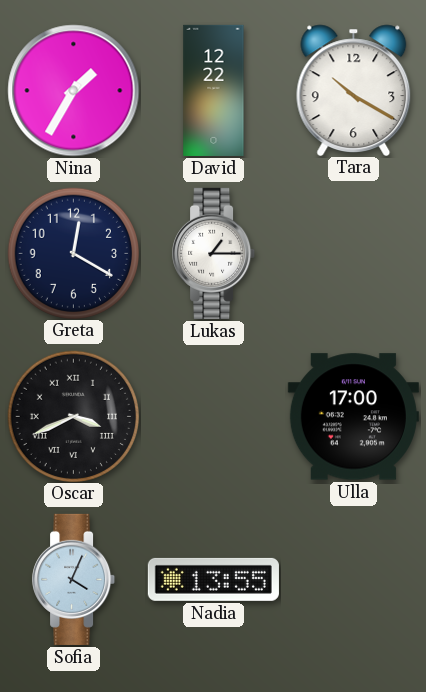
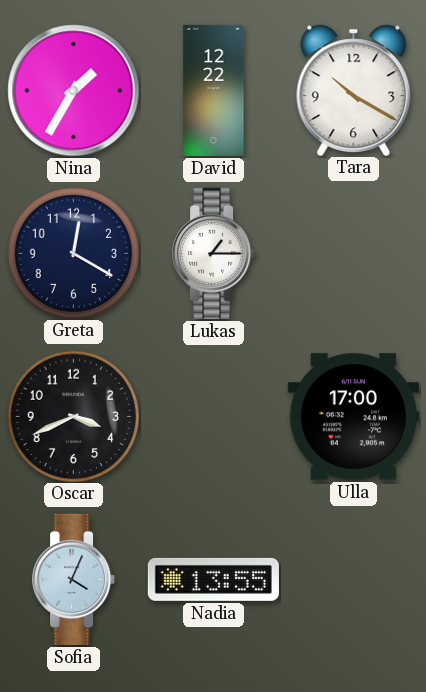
Oscar numerals: Roman -> Arabic
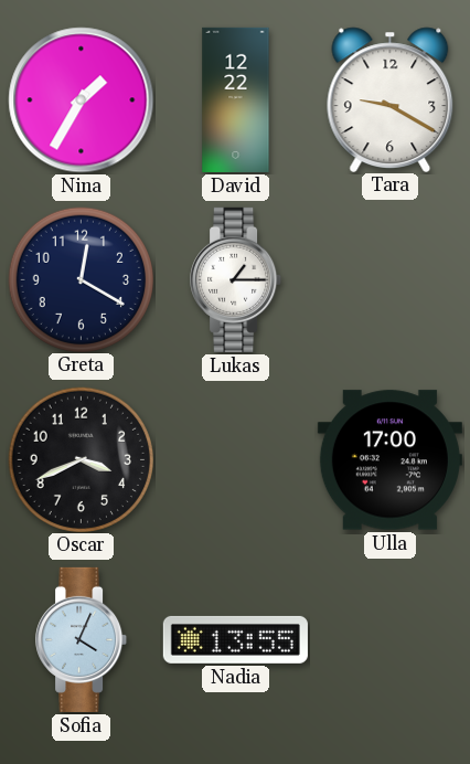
Tara: 10:20 -> 9:20
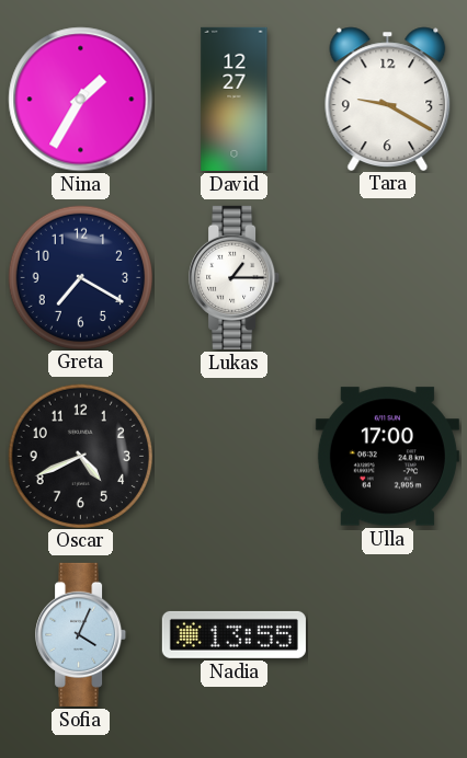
David: 12:22 -> 12:27
Greta: 12:20 -> 7:20
Oscar: 3:41 -> 4:41
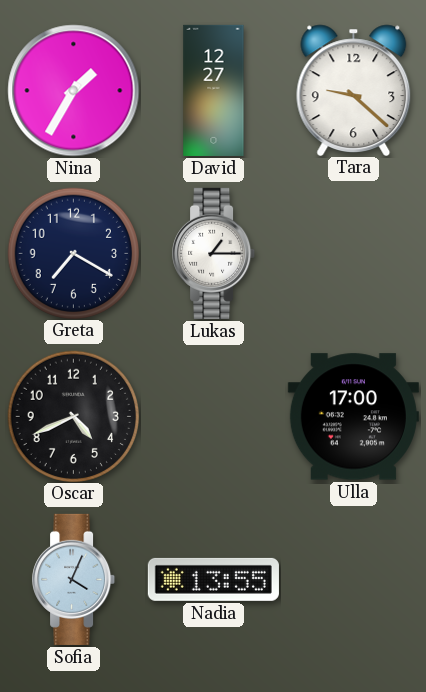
Tara: 9:20 -> 9:22
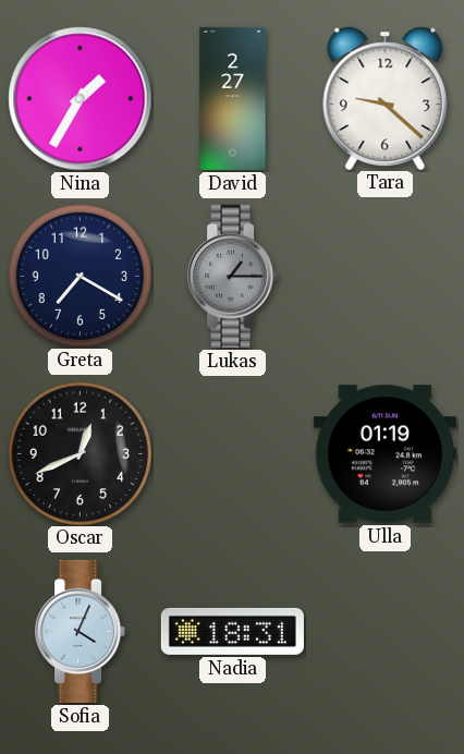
David: 12:27 -> 2:27
Lukas dial: white -> grey
Oscar: 4:41 -> 12:41
Ulla: 17:00 -> 01:19
Nadia: 13:55 -> 18:31
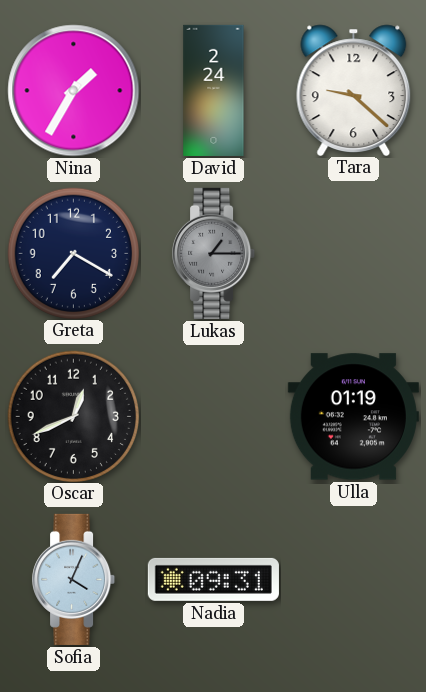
David: 2:27 -> 2:24
Nadia: 18:31 -> 09:31
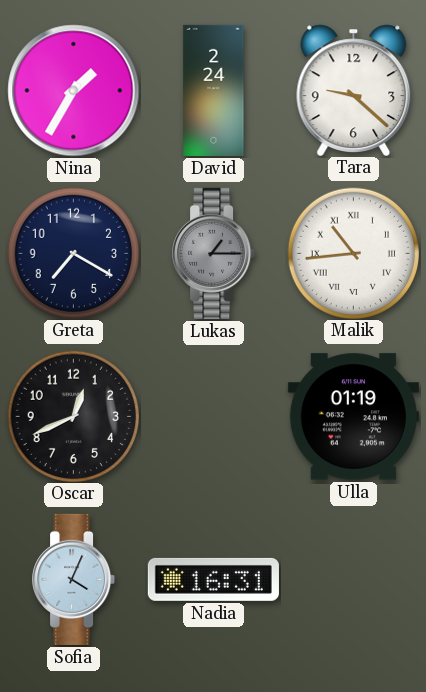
Malik: none -> 10:44
Nadia: 09:31 -> 16:31
